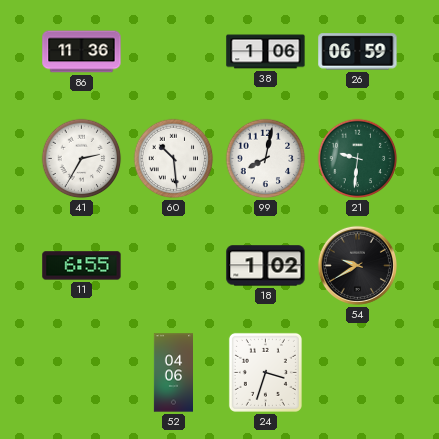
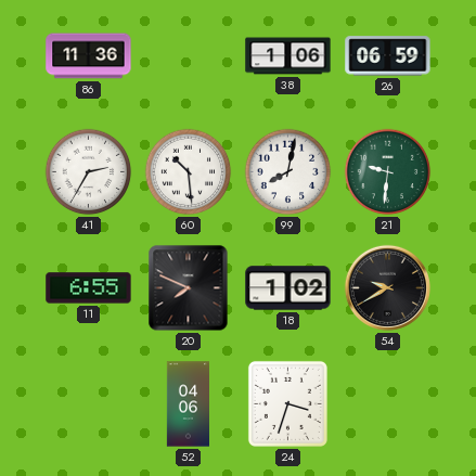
20: none -> 7:49
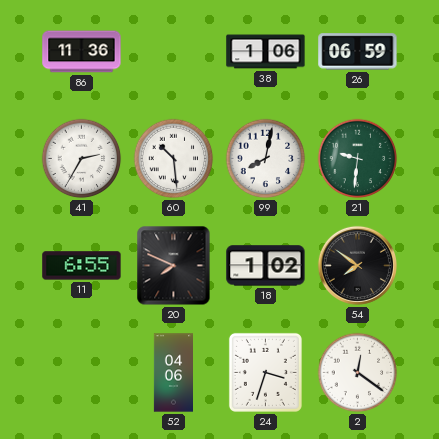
54: 9:40 -> 7:51
2: none -> 12:21
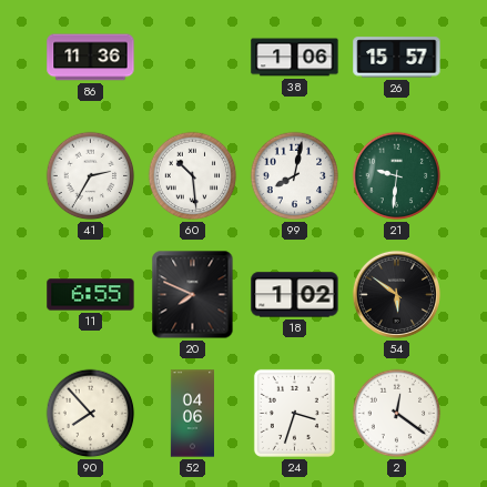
26: 06:59 -> 15:57
54: 7:51 -> 5:51
90: none -> 7:53
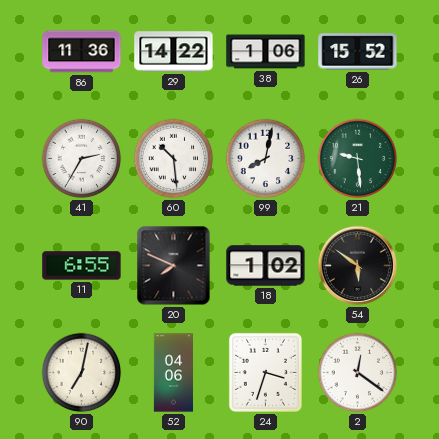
29: none -> 14:22
26: 15:57 -> 15:52
21: 9:31 -> 9:29
90: 7:53 -> 7:02
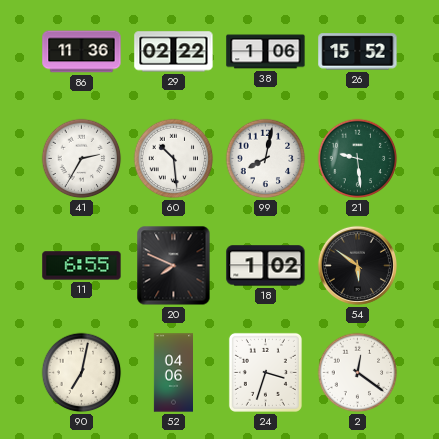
29: 14:22 -> 02:22
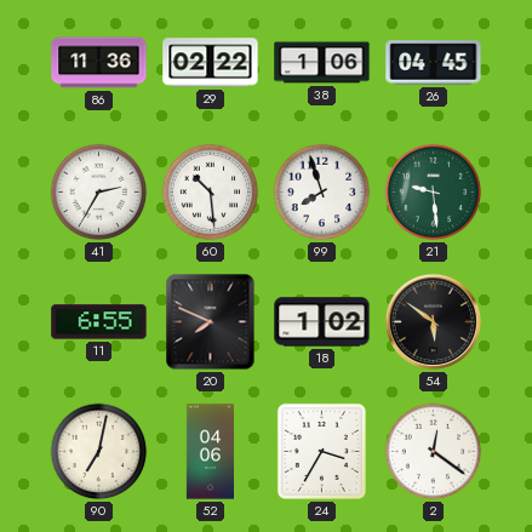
26: 15:52 -> 04:45
99: 8:02 -> 7:57
24: 3:33 -> 3:35
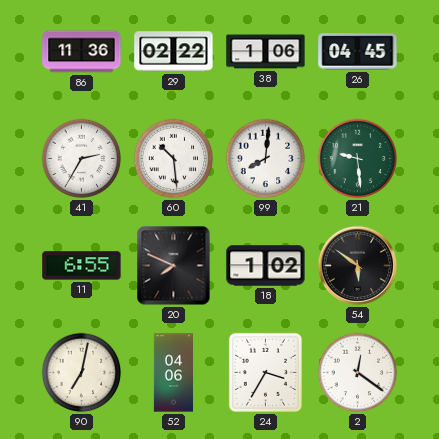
99: 7:57 -> 8:01
